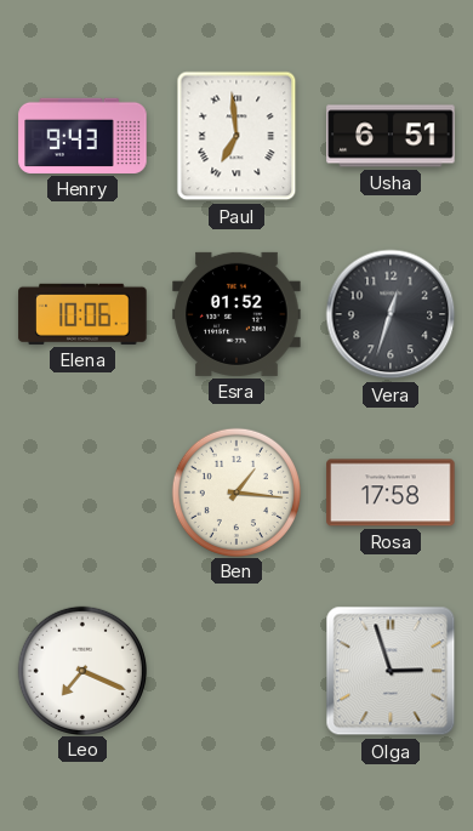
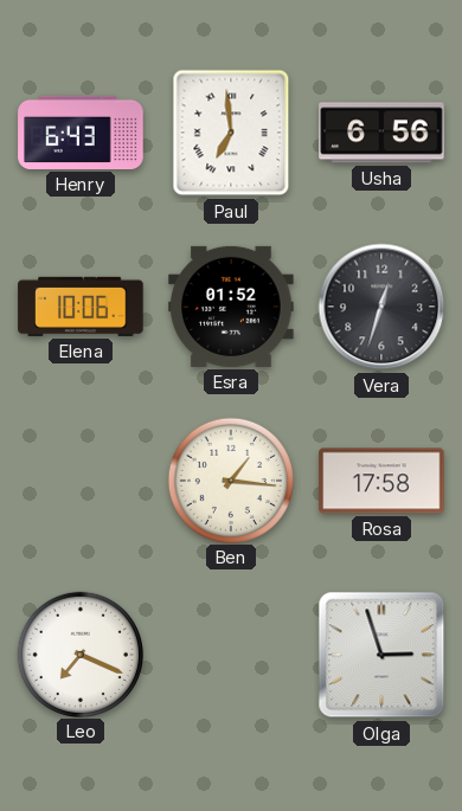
Henry: 9:43 -> 6:43
Usha: 6:51 -> 6:56
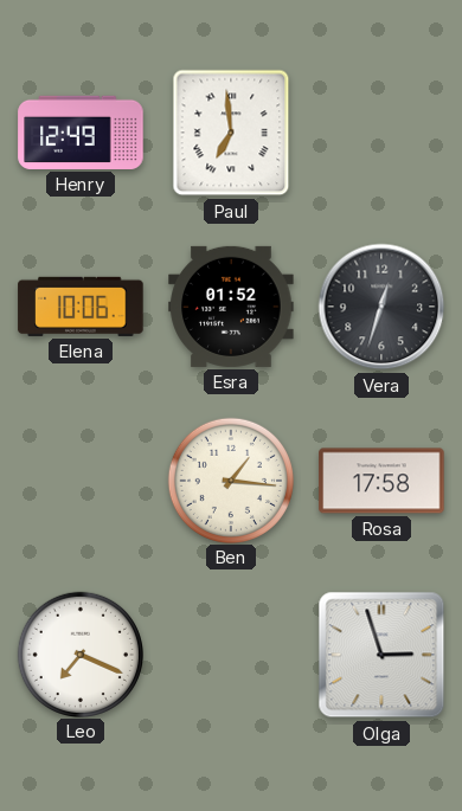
Henry: 6:43 -> 12:49
Usha: 6:56 -> none
